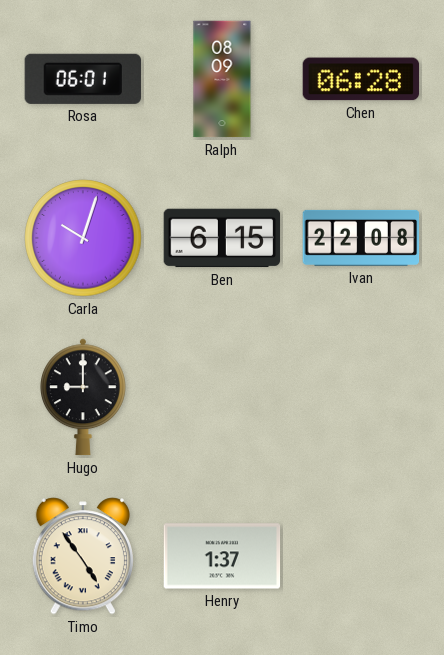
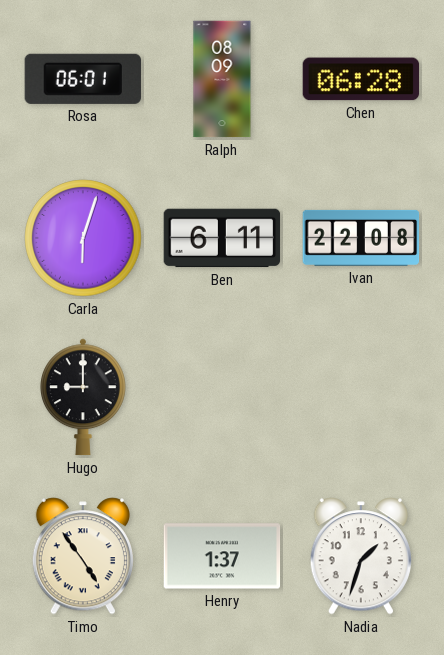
Carla: 10:03 -> 6:03
Ben: 6:15 -> 6:11
Nadia: none -> 1:33
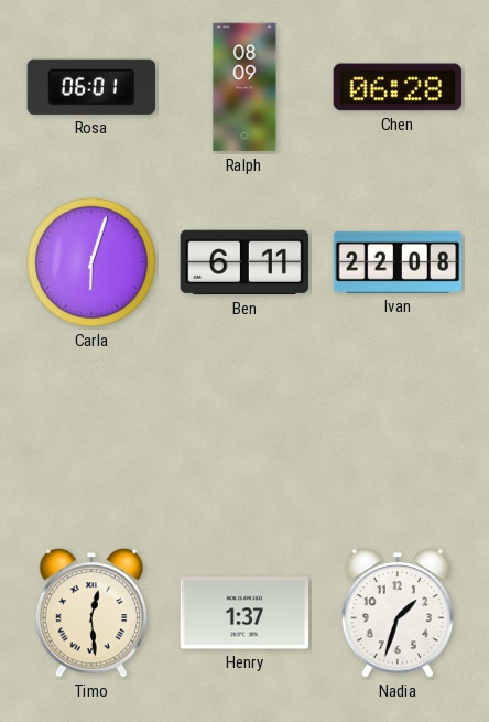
Hugo: 9:00 -> none
Timo: 4:54 -> 12:29
